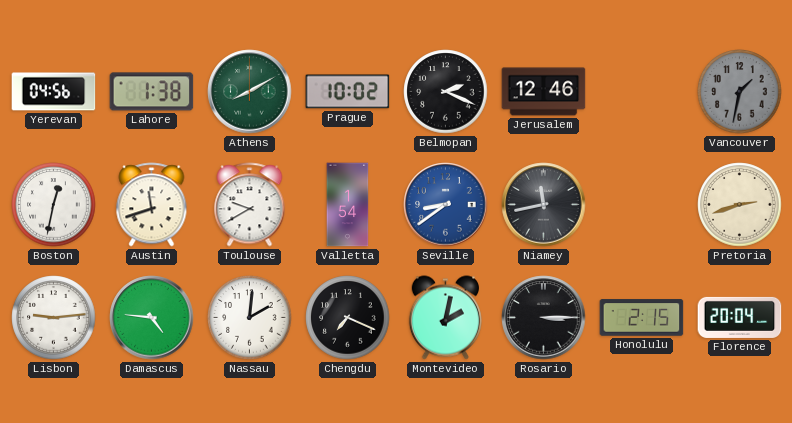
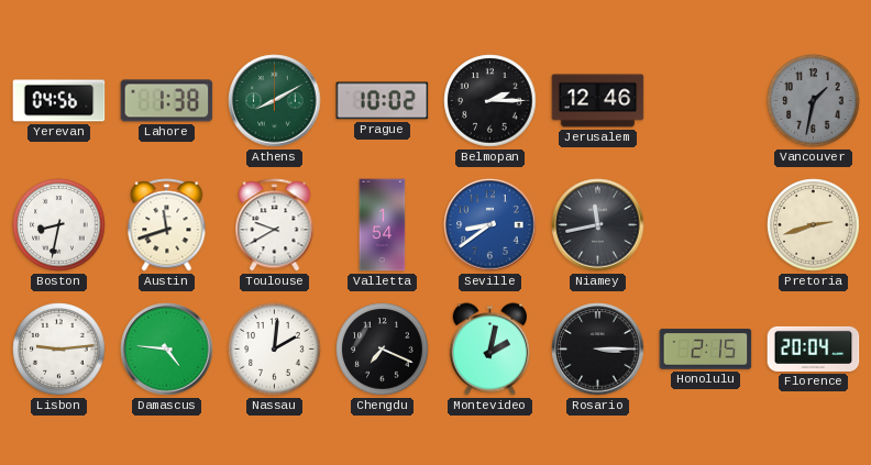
Belmopan: 2:19 -> 2:15
Boston: 12:32 -> 8:32
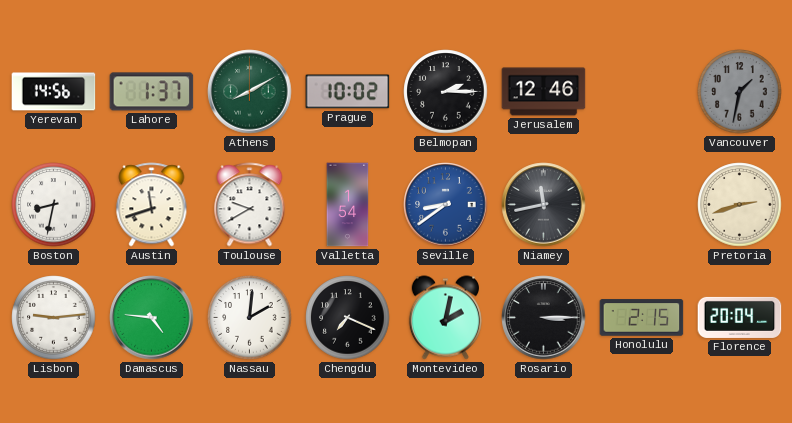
Yerevan: 04:56 -> 14:56
Lahore: 1:38 -> 1:37
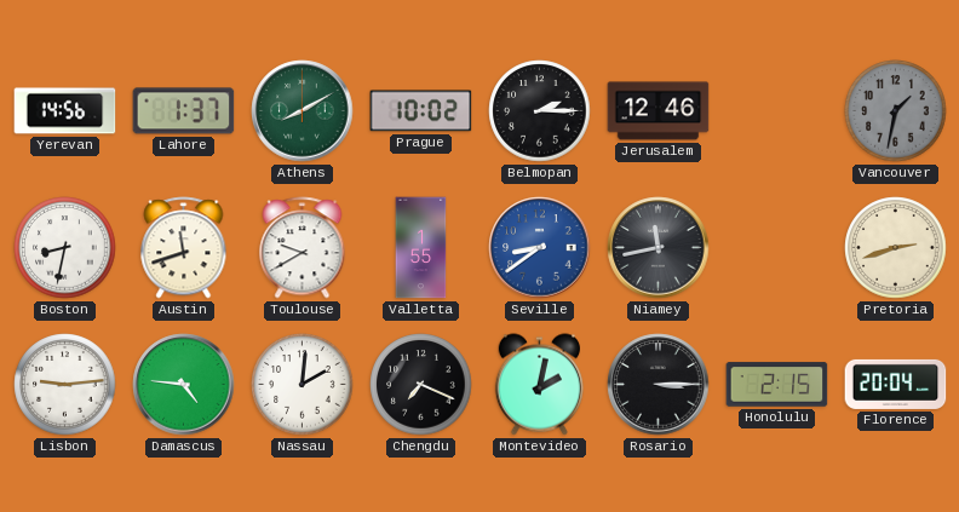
Valletta: 1:54 -> 1:55
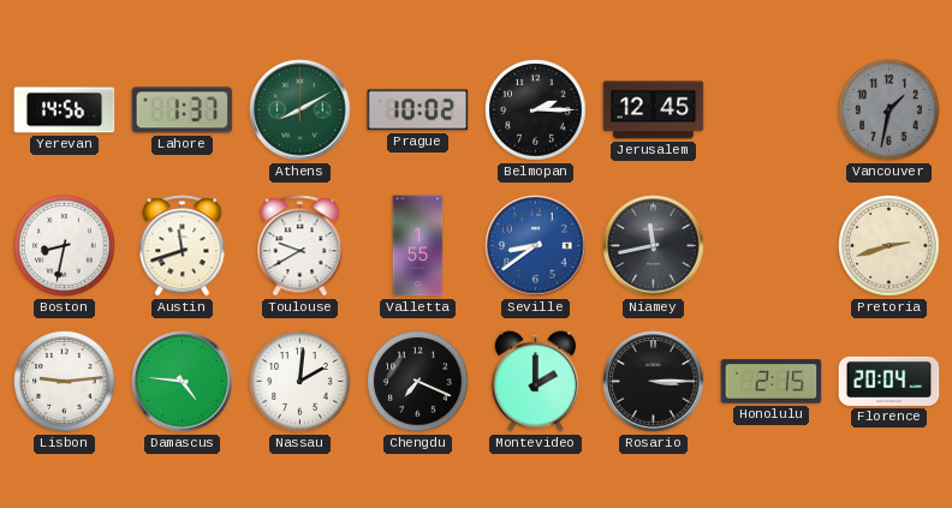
Jerusalem: 12:46 -> 12:45
Montevideo: 2:02 -> 2:00
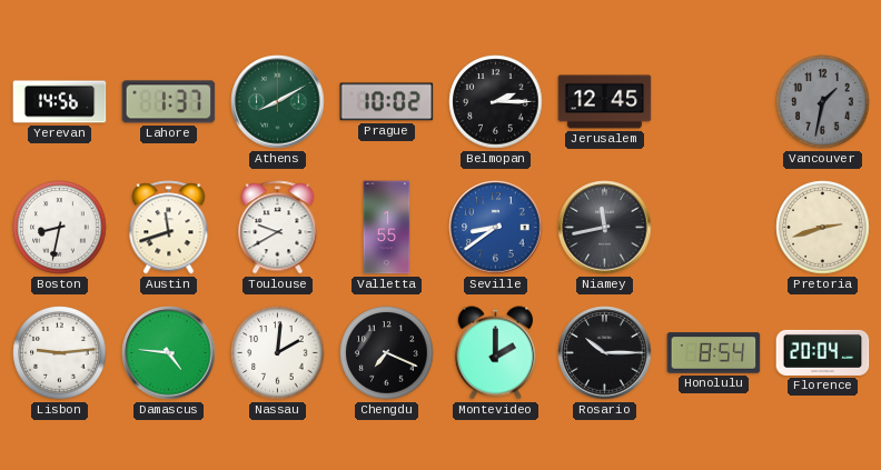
Rosario: 3:15 -> 10:15
Honolulu: 2:15 -> 8:54
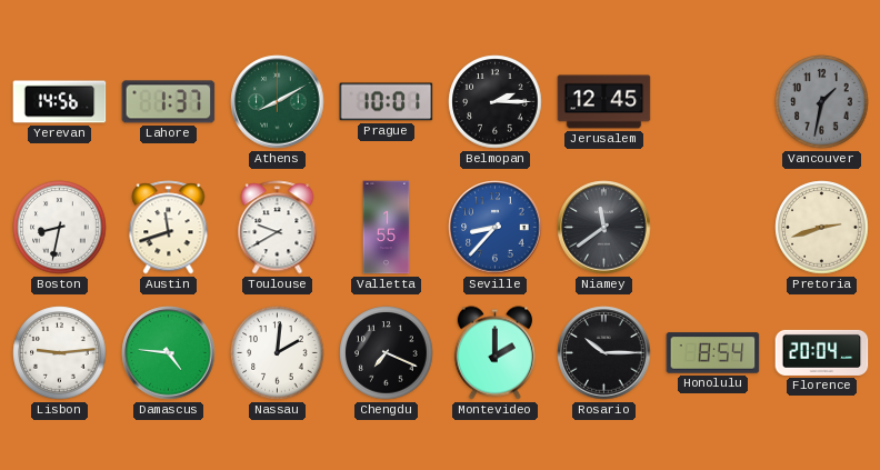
Prague: 10:02 -> 10:01
Seville: 8:39 -> 8:37
Niamey: 11:43 -> 11:39
